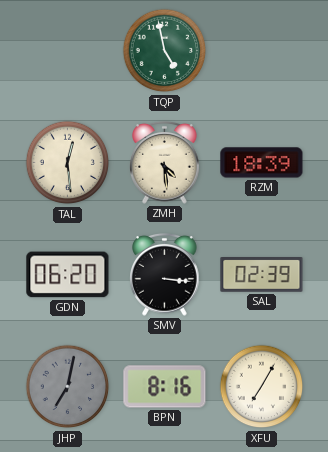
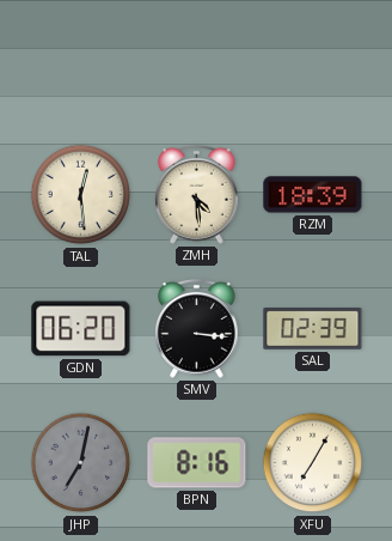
TQP: 4:58 -> none
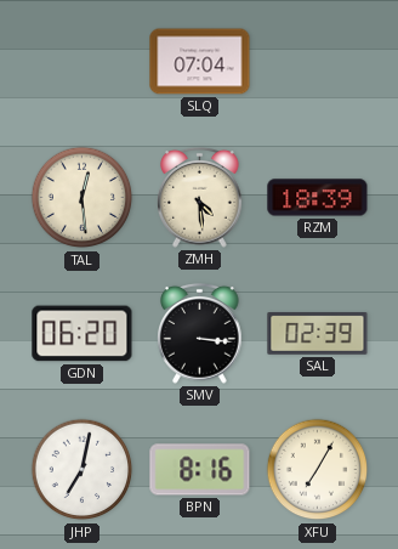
SLQ: none -> 07:04
JHP dial: grey -> white
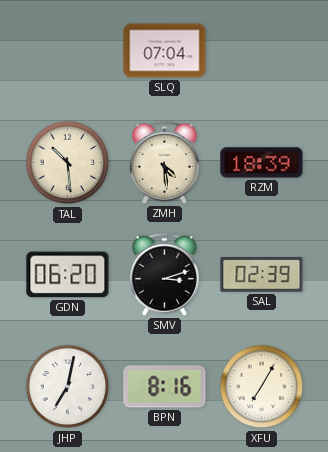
TAL: 12:29 -> 10:29
SMV: 3:16 -> 3:12
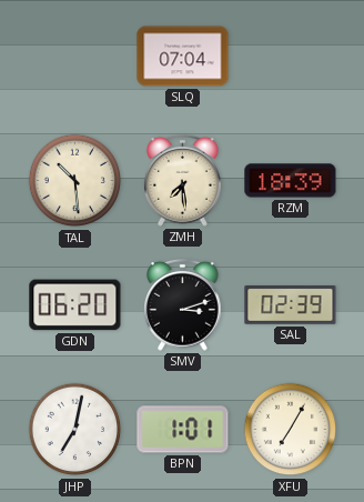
ZMH: 4:29 -> 7:29
BPN: 8:16 -> 1:01
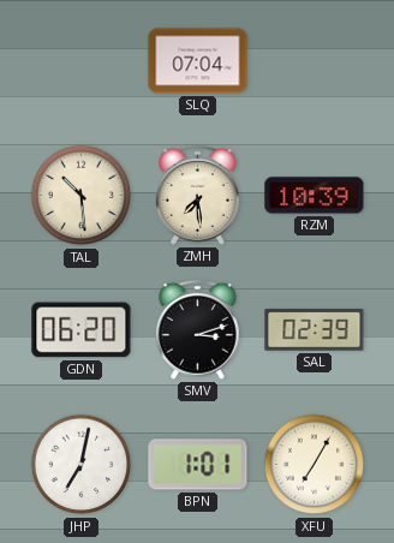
RZM: 18:39 -> 10:39
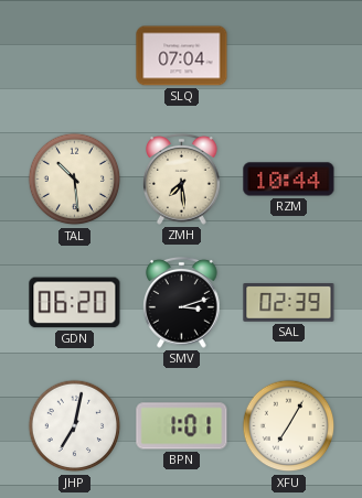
RZM: 10:39 -> 10:44
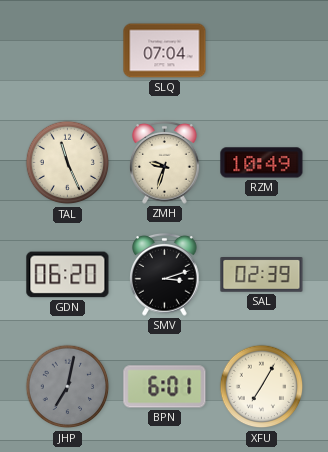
TAL: 10:29 -> 11:26
ZMH: 7:29 -> 9:33
RZM: 10:44 -> 10:49
JHP dial: white -> grey
BPN: 1:01 -> 6:01
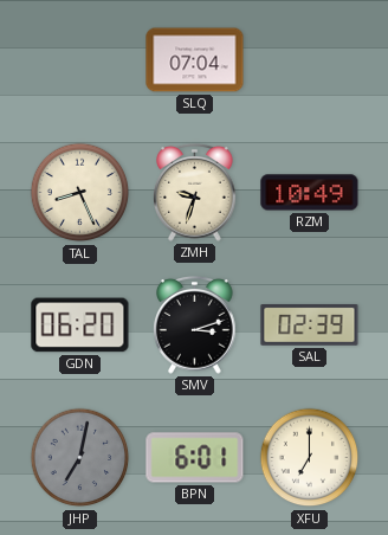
TAL: 11:26 -> 8:26
XFU: 7:05 -> 7:00
